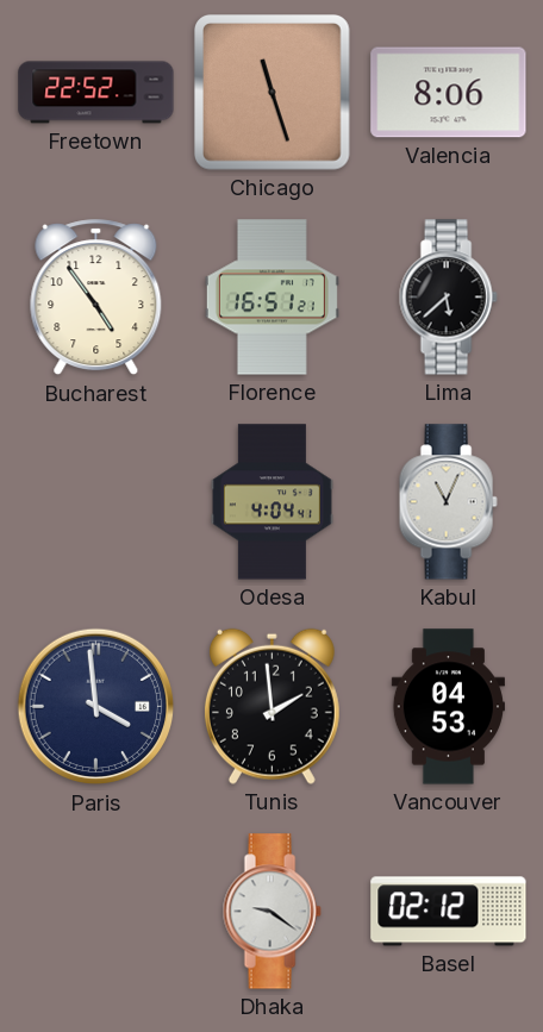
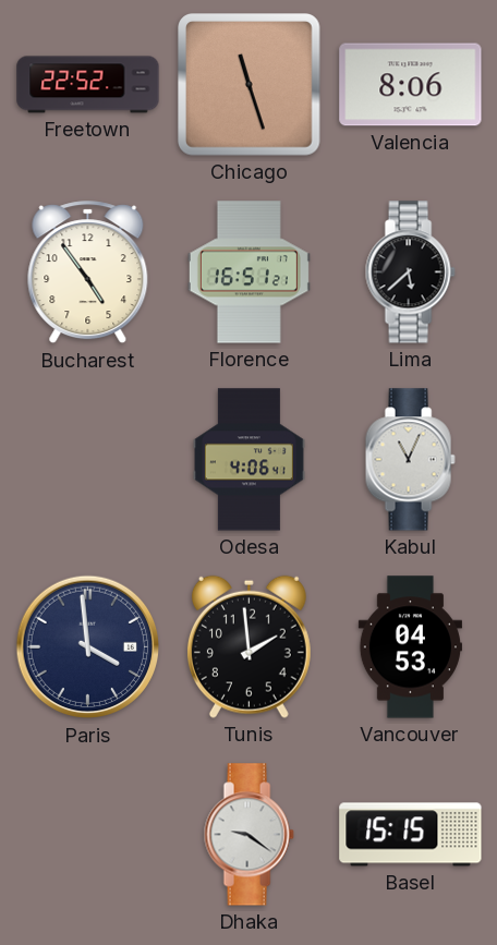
Odesa: 4:04 -> 4:06
Basel: 02:12 -> 15:15
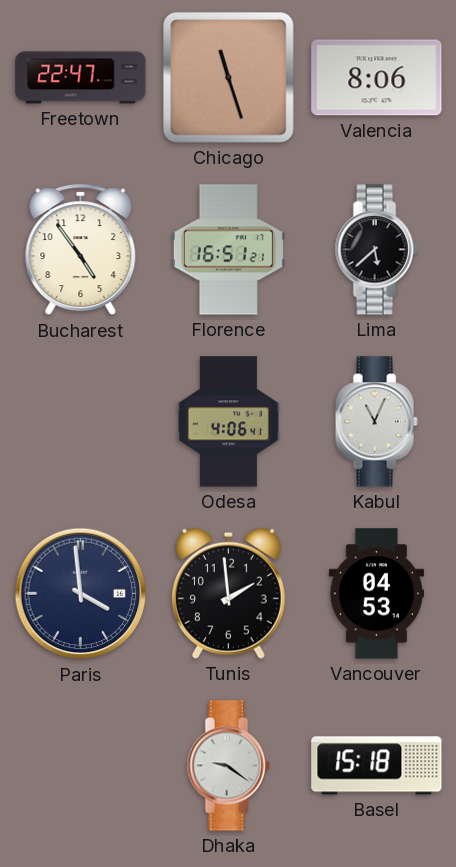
Freetown: 22:52 -> 22:47
Basel: 15:15 -> 15:18
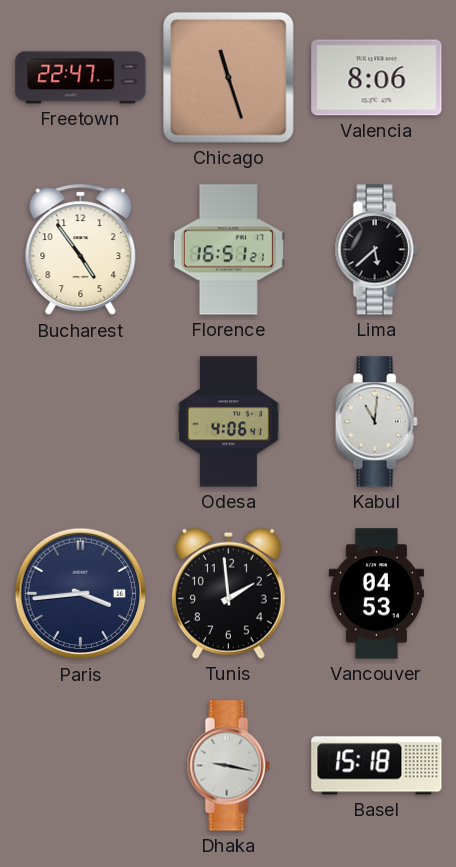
Kabul: 11:04 -> 11:01
Paris: 3:59 -> 3:44
Dhaka: 9:21 -> 9:17
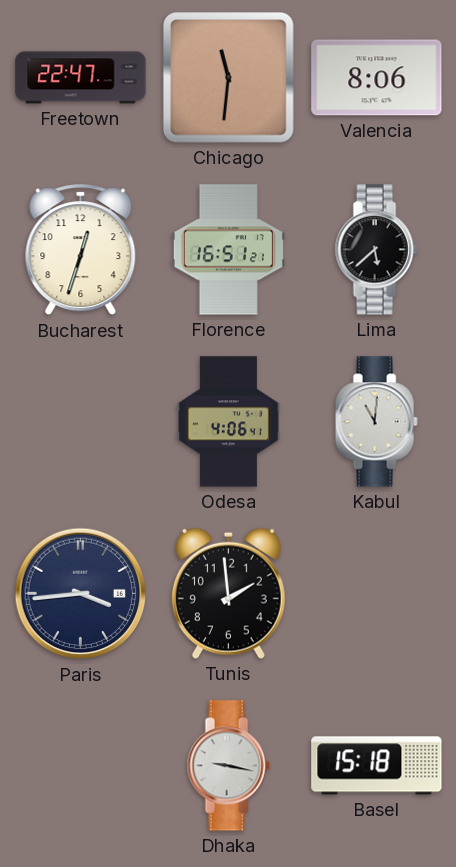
Chicago: 11:27 -> 11:31
Bucharest: 4:54 -> 12:33
Vancouver: 04:53 -> none
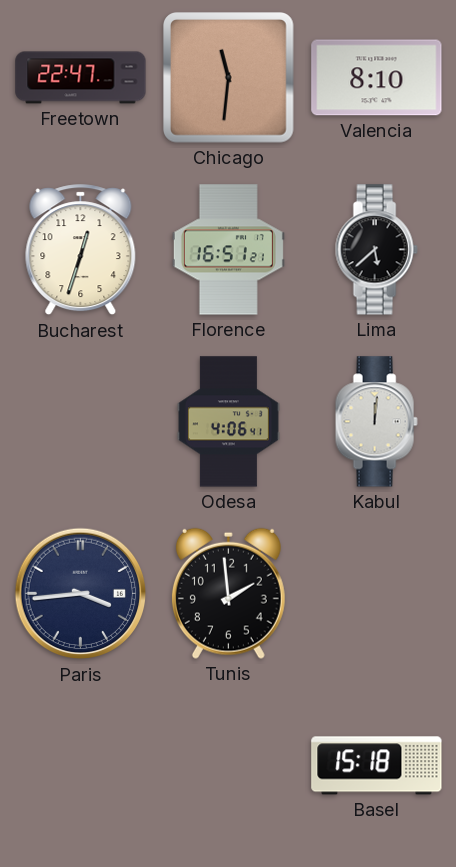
Valencia: 8:06 -> 8:10
Kabul: 11:01 -> 12:01
Dhaka: 9:17 -> none
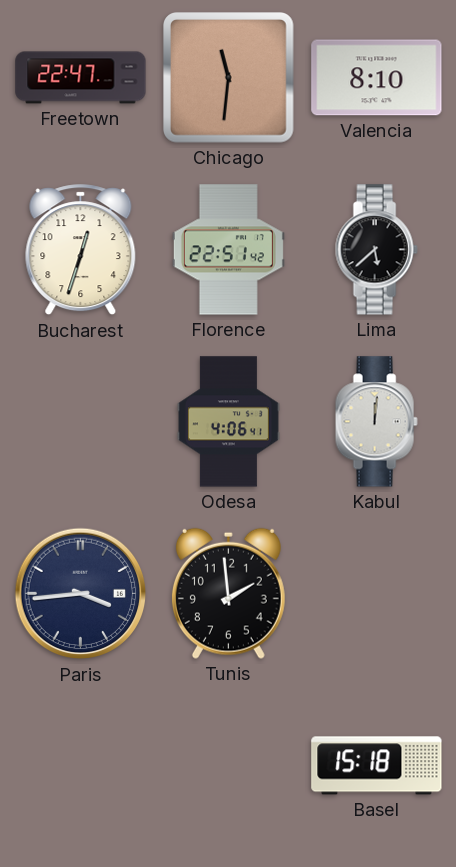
Florence: 16:51 -> 22:51
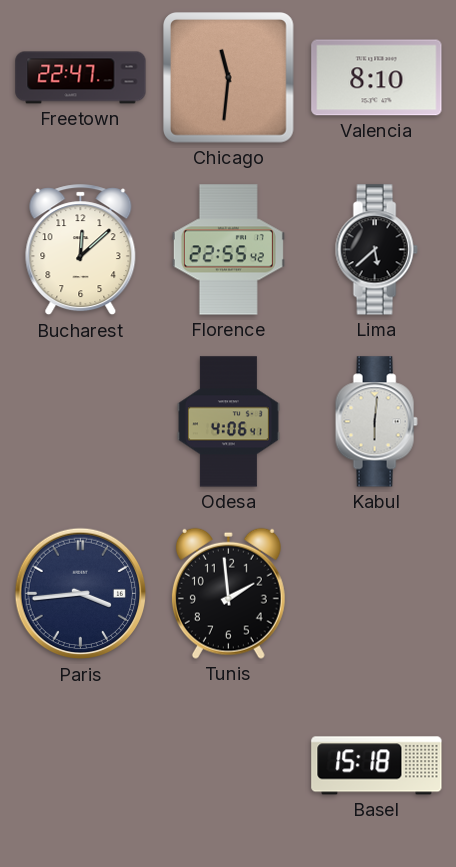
Bucharest: 12:33 -> 12:08
Florence: 22:51 -> 22:55
Kabul: 12:01 -> 6:01
